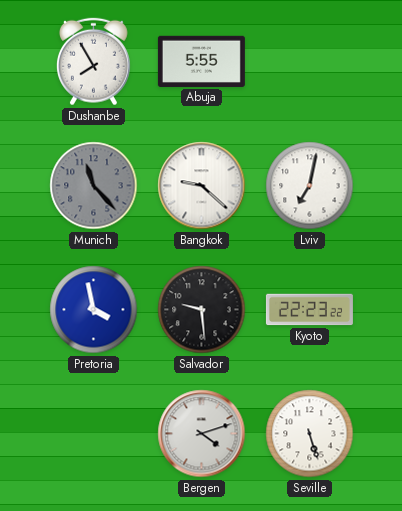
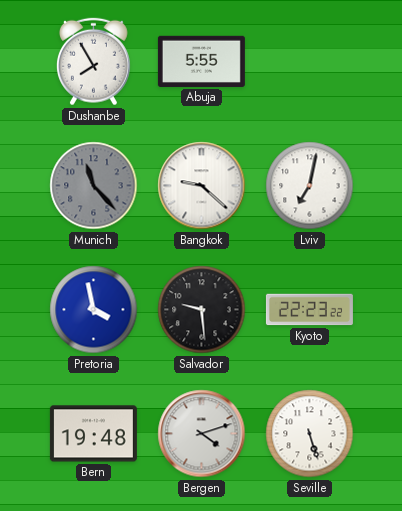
Bern: none -> 19:48
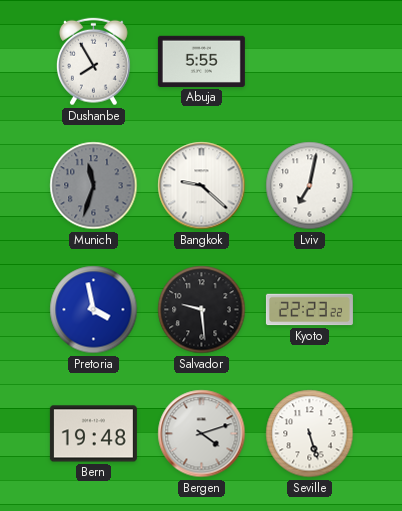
Munich: 11:23 -> 11:33
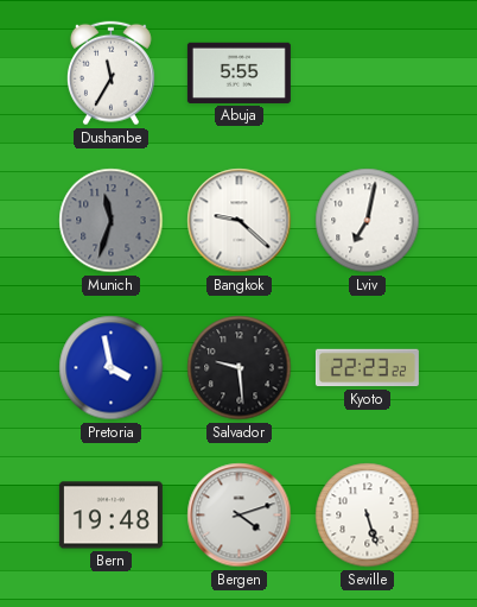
Dushanbe: 7:55 -> 11:35
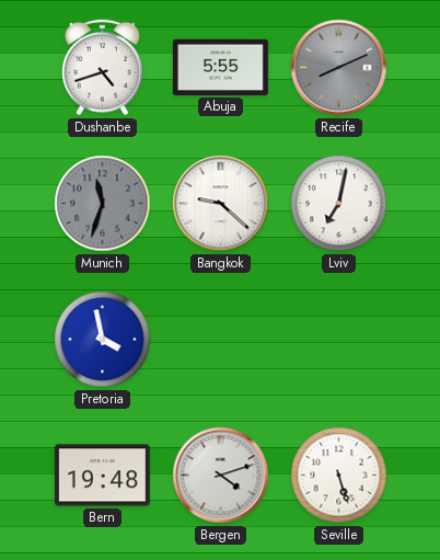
Dushanbe: 11:35 -> 4:42
Recife: none -> 8:11
Salvador: 9:29 -> none
Kyoto: 22:23 -> none
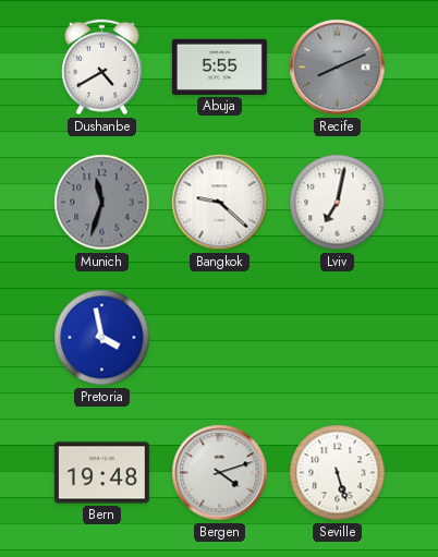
Dushanbe: 4:42 -> 4:40
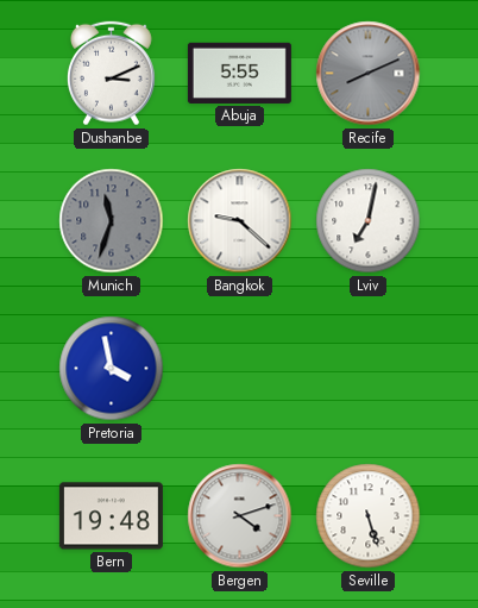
Dushanbe: 4:40 -> 3:11
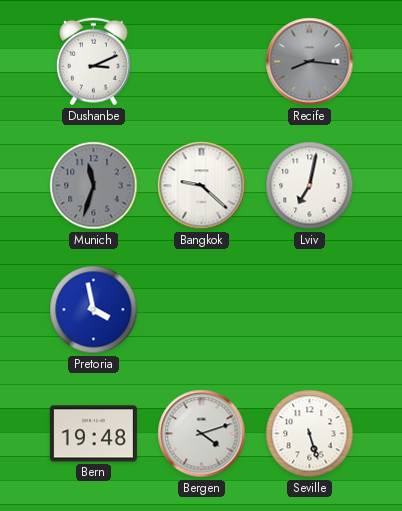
Abuja: 5:55 -> none
Recife: 8:11 -> 8:16
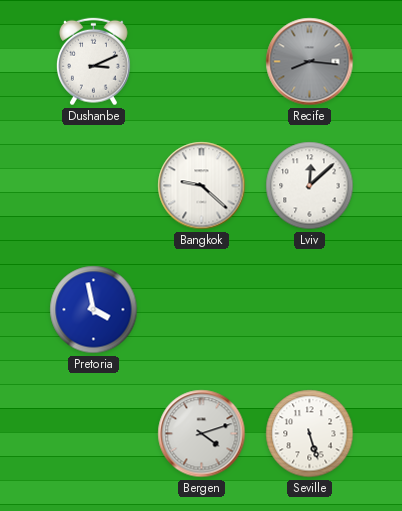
Munich: 11:33 -> none
Lviv: 7:02 -> 12:08
Bern: 19:48 -> none
